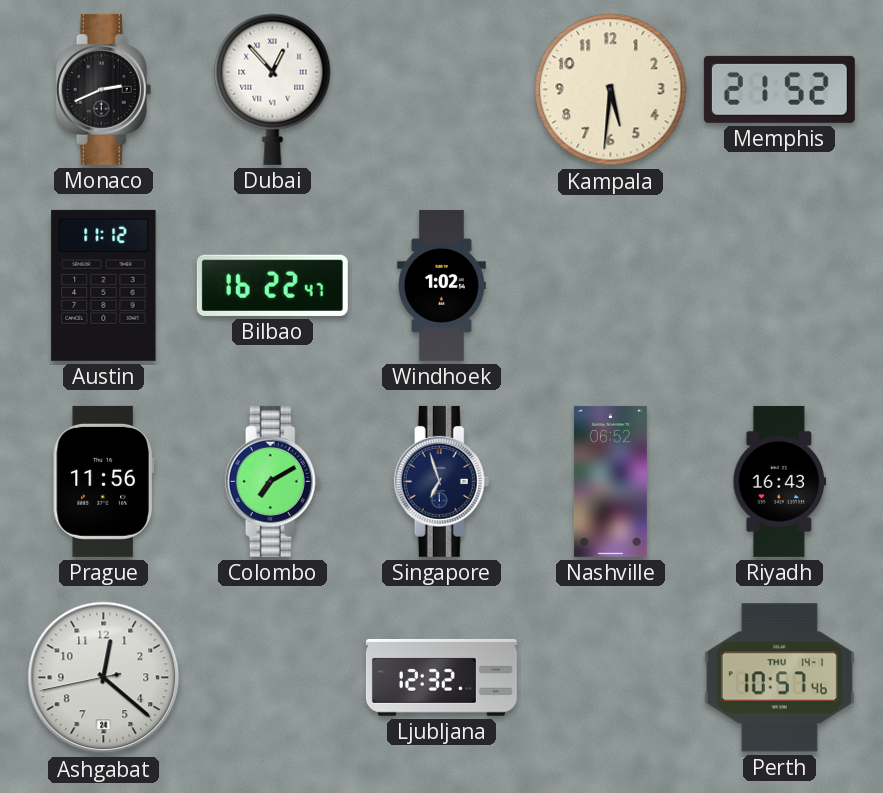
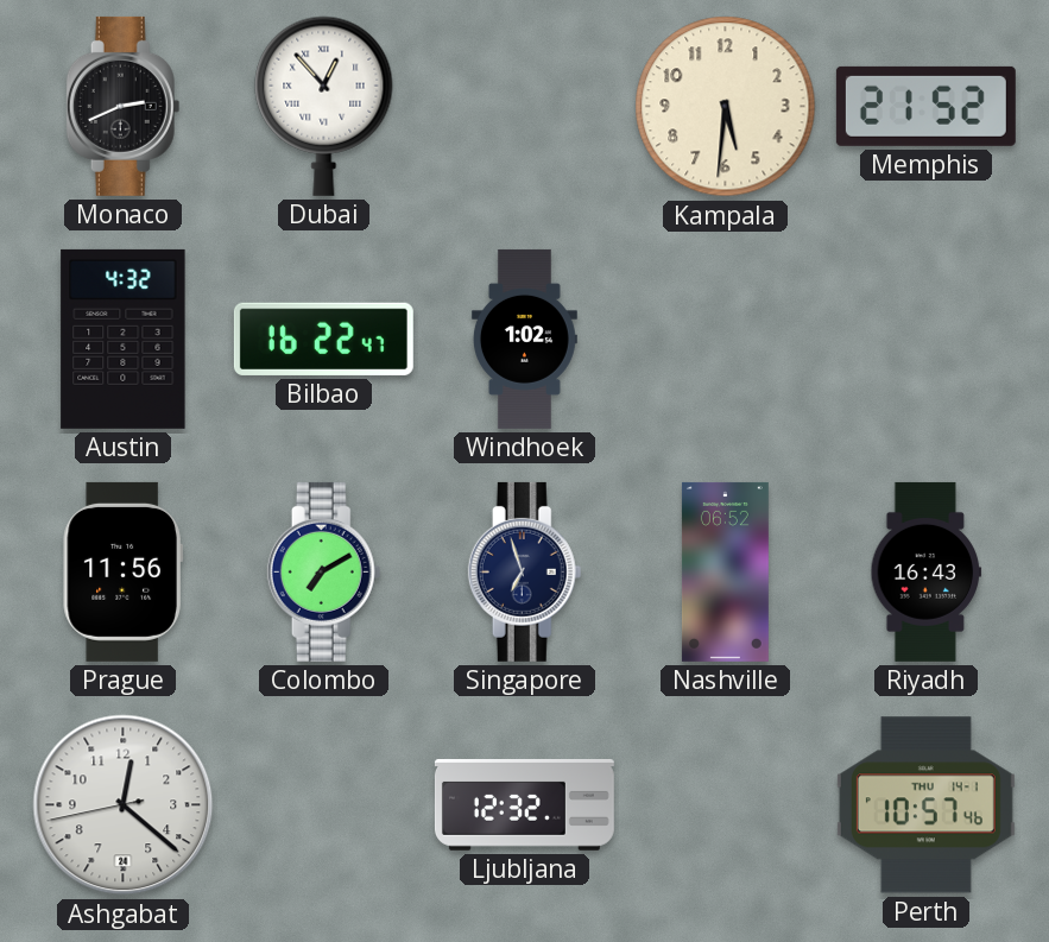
Austin: 11:12 -> 4:32
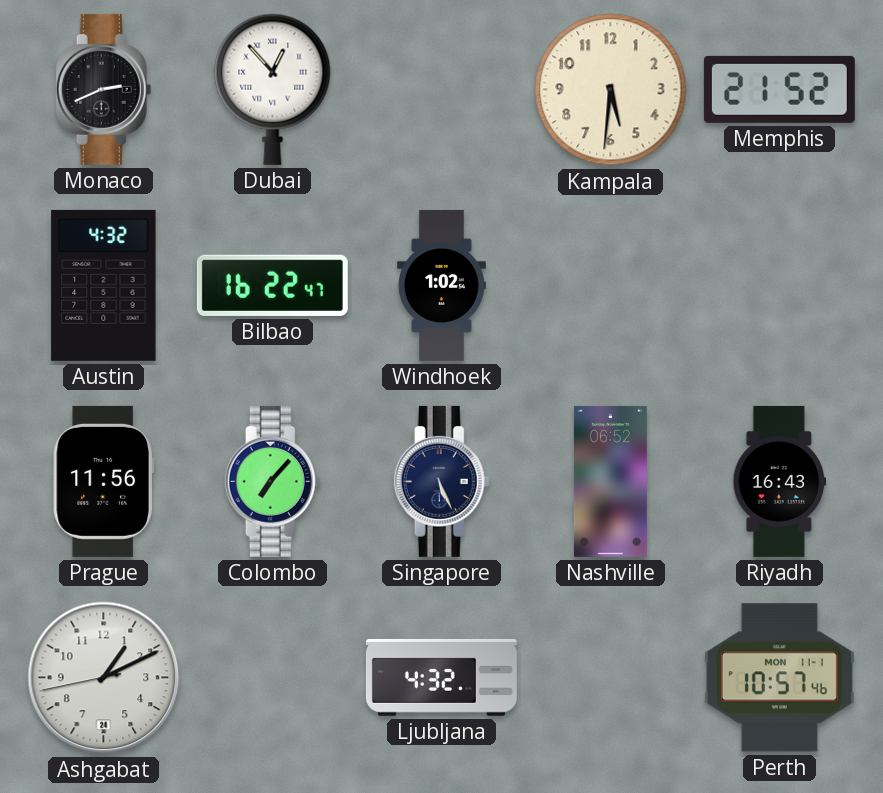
Colombo: 7:10 -> 7:07
Singapore: 6:57 -> 5:26
Ashgabat: 12:21 -> 1:10
Ljubljana: 12:32 -> 4:32
Perth date: THU 14-1 -> MON 11-1
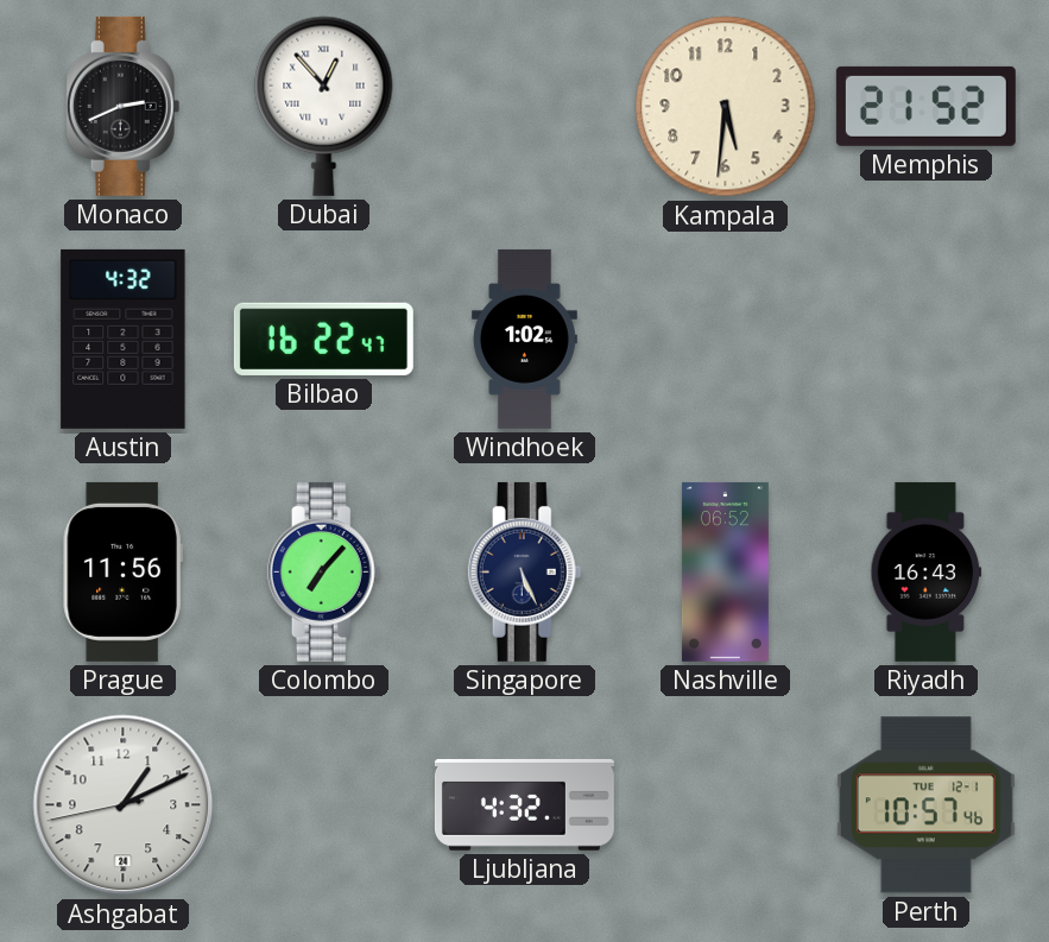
Perth date: MON 11-1 -> TUE 12-1
